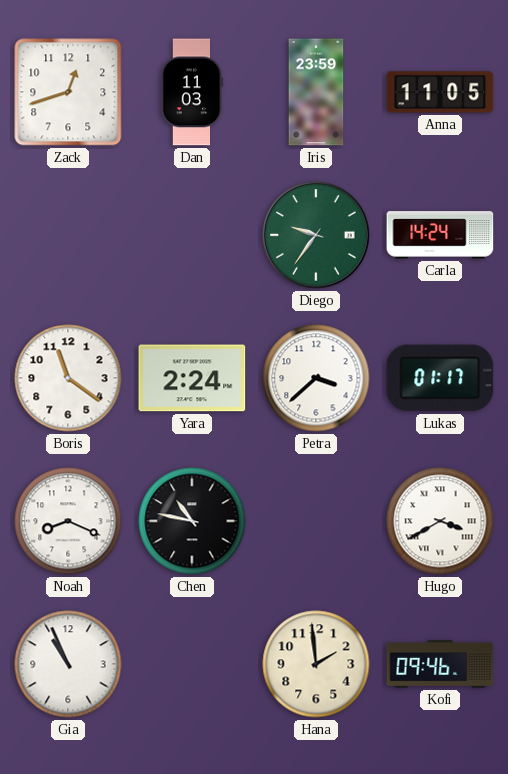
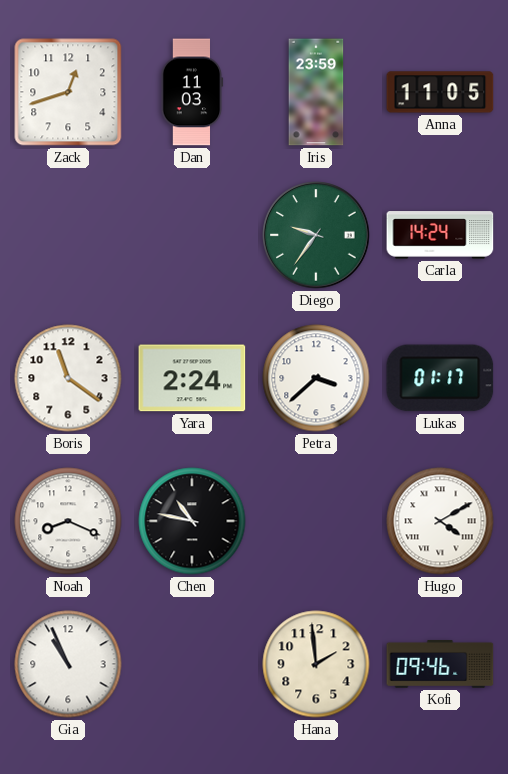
Hugo: 3:40 -> 4:10
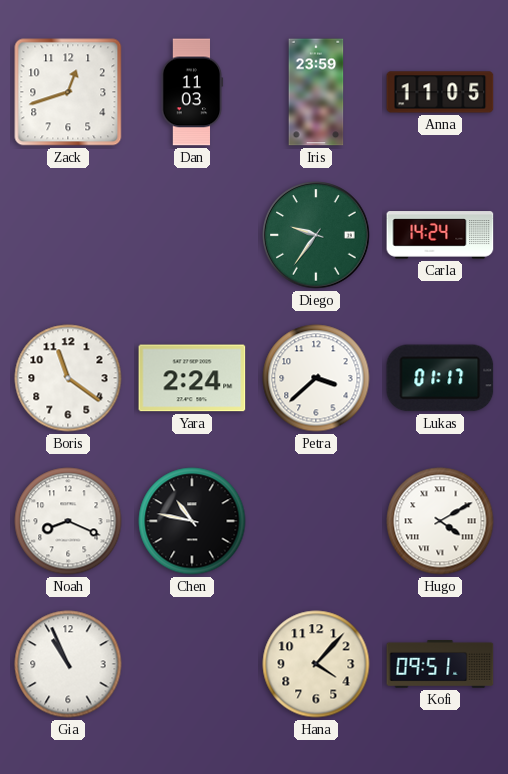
Hana: 1:59 -> 4:07
Kofi: 09:46 -> 09:51
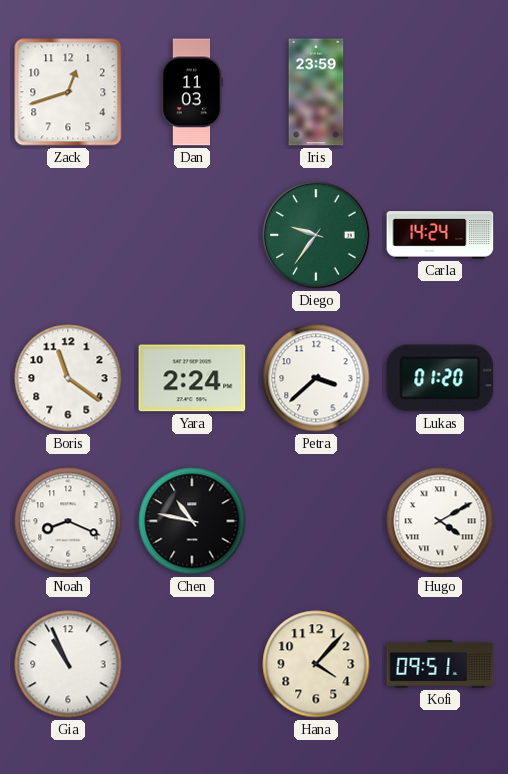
Anna: 11:05 -> none
Lukas: 01:17 -> 01:20
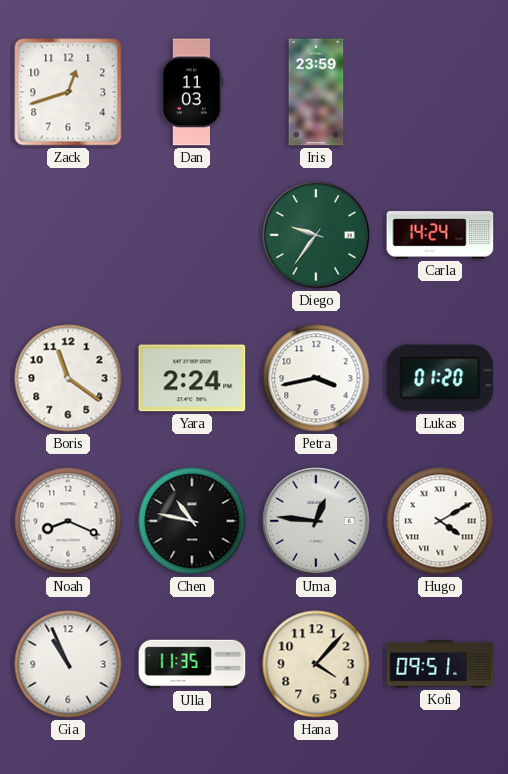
Petra: 3:38 -> 3:43
Uma: none -> 12:46
Ulla: none -> 11:35
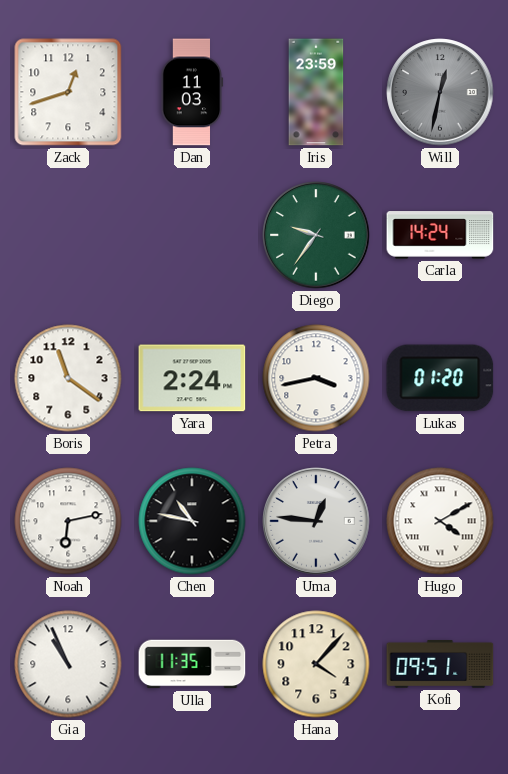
Will: none -> 12:32
Noah: 8:19 -> 6:13
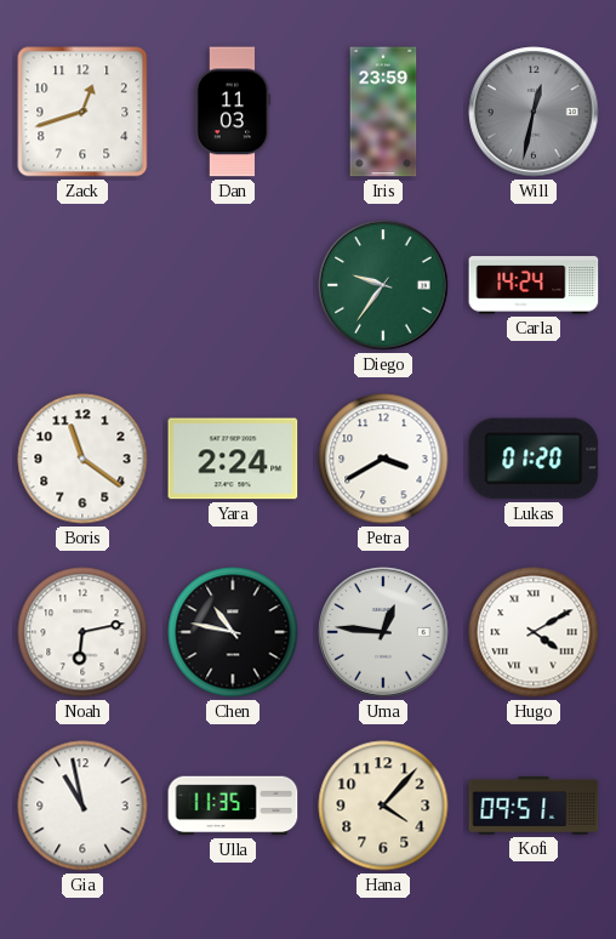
Petra: 3:43 -> 3:40
Gia: 10:56 -> 10:58
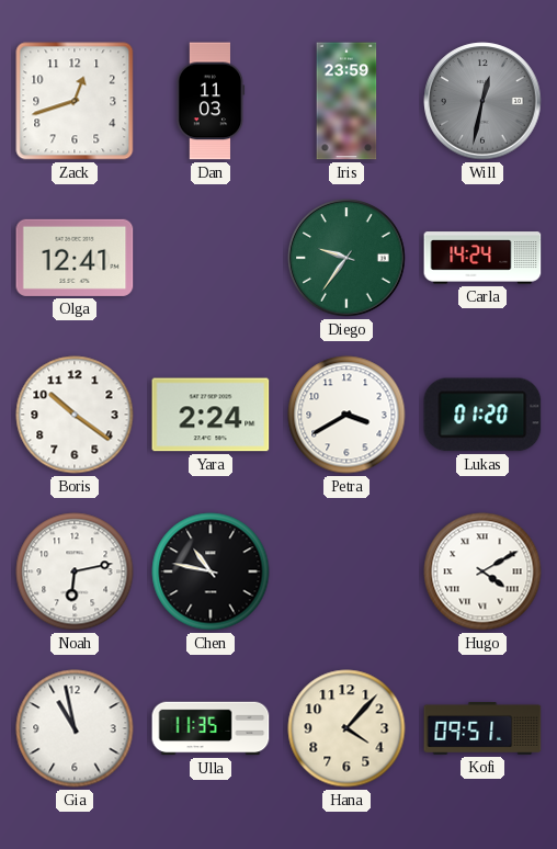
Olga: none -> 12:41
Boris: 11:21 -> 10:21
Uma: 12:46 -> none
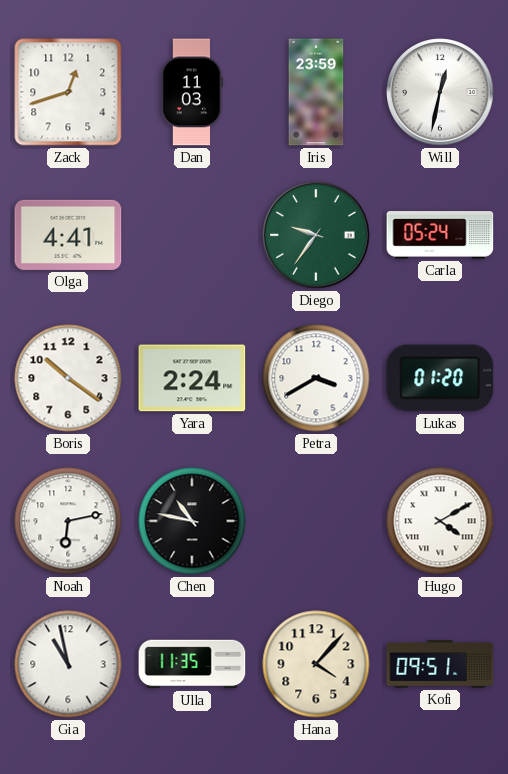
Will dial: grey -> white
Olga: 12:41 -> 4:41
Carla: 14:24 -> 05:24
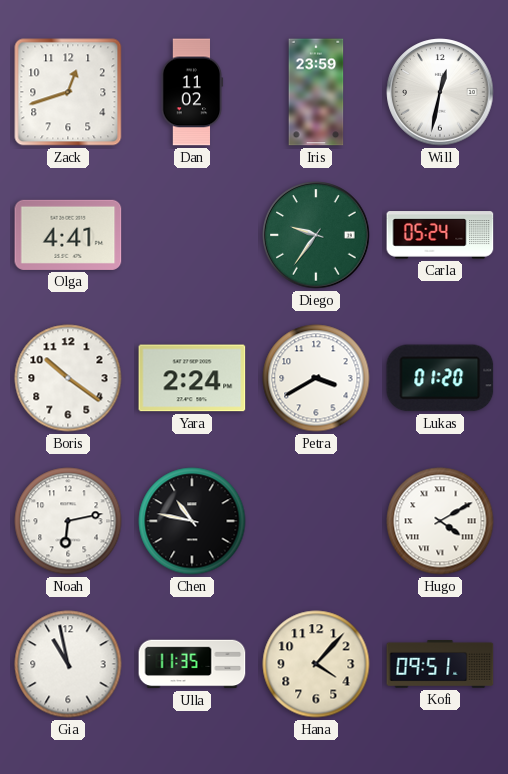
Dan: 11:03 -> 11:02
